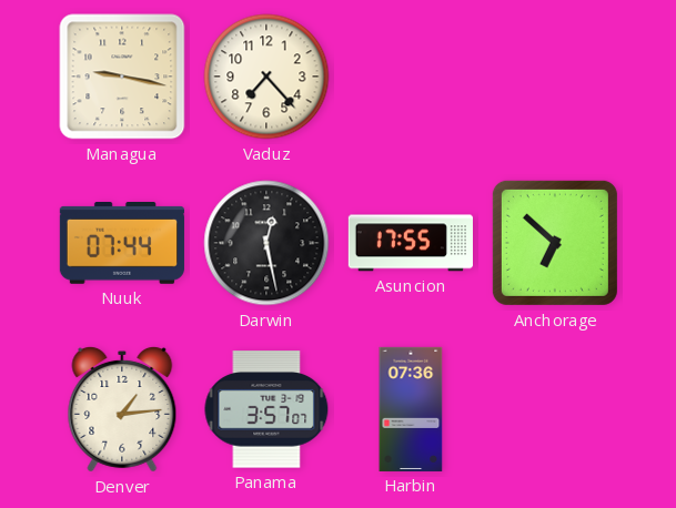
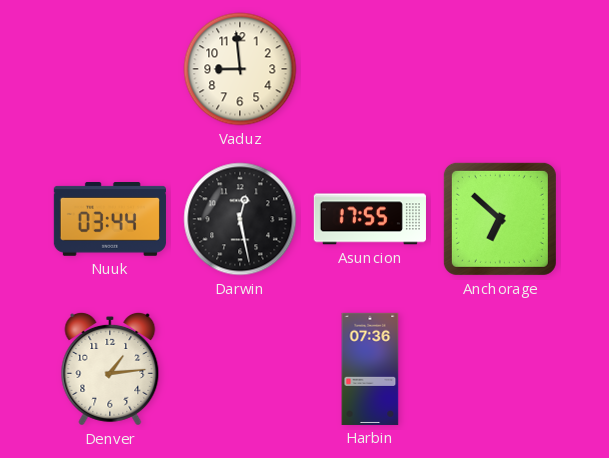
Managua: 9:17 -> none
Vaduz: 7:23 -> 8:59
Nuuk: 07:44 -> 03:44
Panama: 3:57 -> none
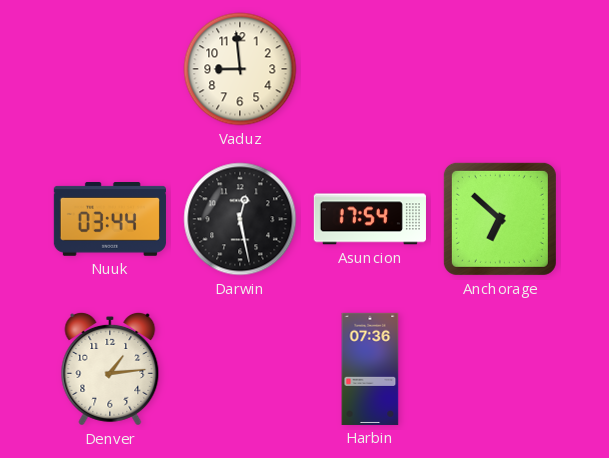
Asuncion: 17:55 -> 17:54
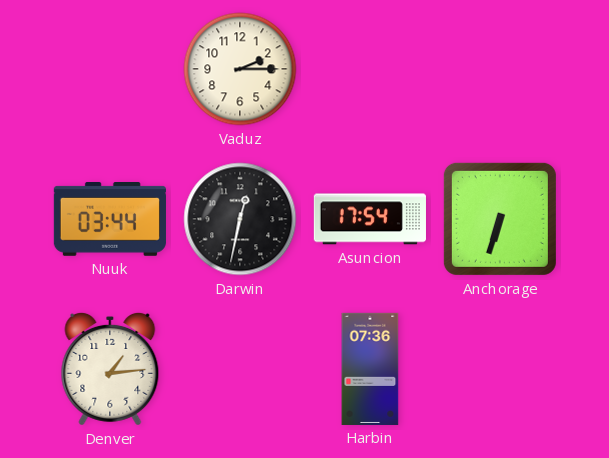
Vaduz: 8:59 -> 2:15
Darwin: 12:28 -> 12:32
Anchorage: 6:52 -> 6:33
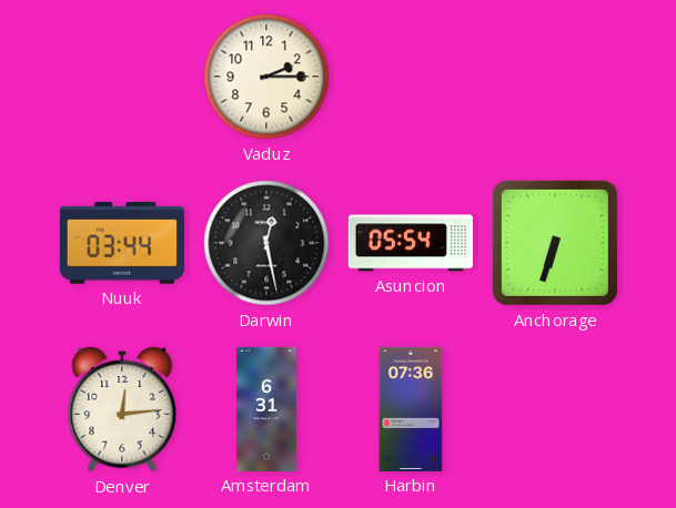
Darwin: 12:32 -> 12:28
Asuncion: 17:54 -> 05:54
Denver: 1:14 -> 12:14
Amsterdam: none -> 6:31
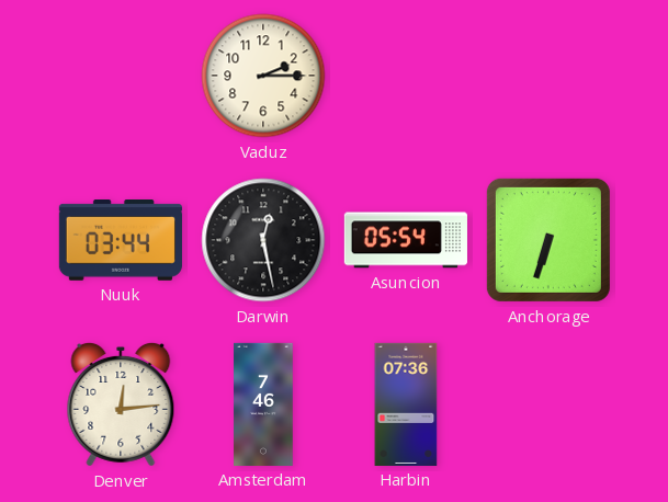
Amsterdam: 6:31 -> 7:46
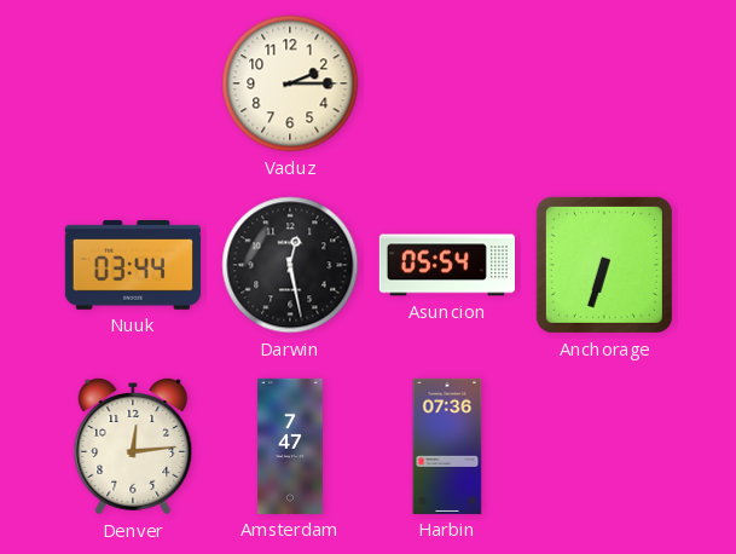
Amsterdam: 7:46 -> 7:47
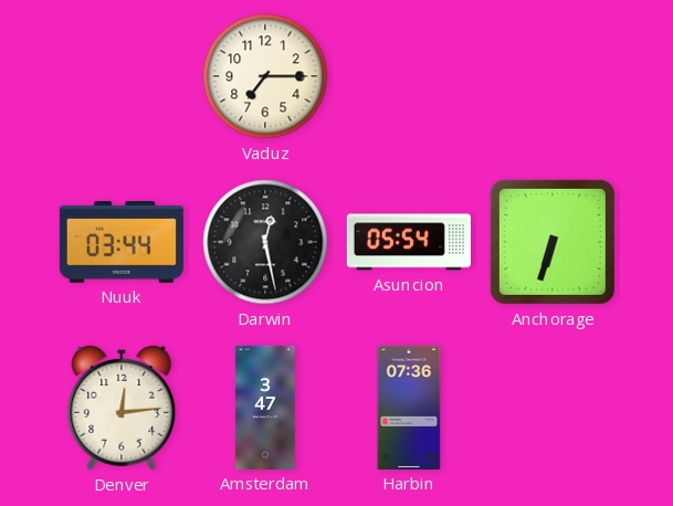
Vaduz: 2:15 -> 7:15
Amsterdam: 7:47 -> 3:47
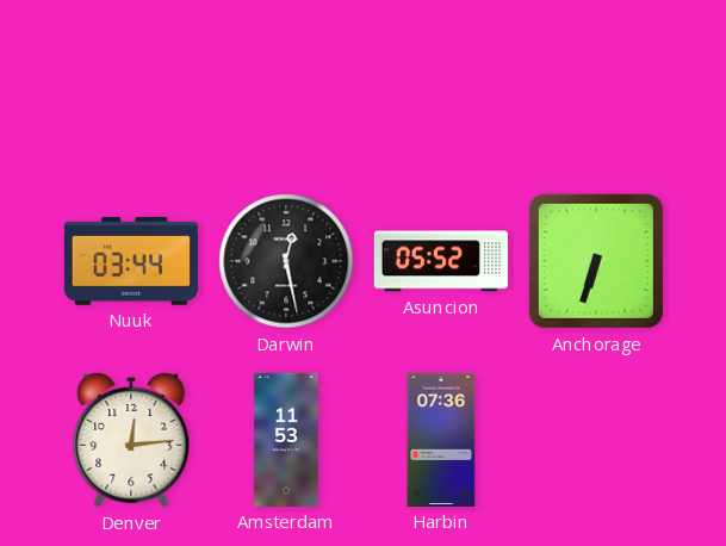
Vaduz: 7:15 -> none
Asuncion: 05:54 -> 05:52
Amsterdam: 3:47 -> 11:53
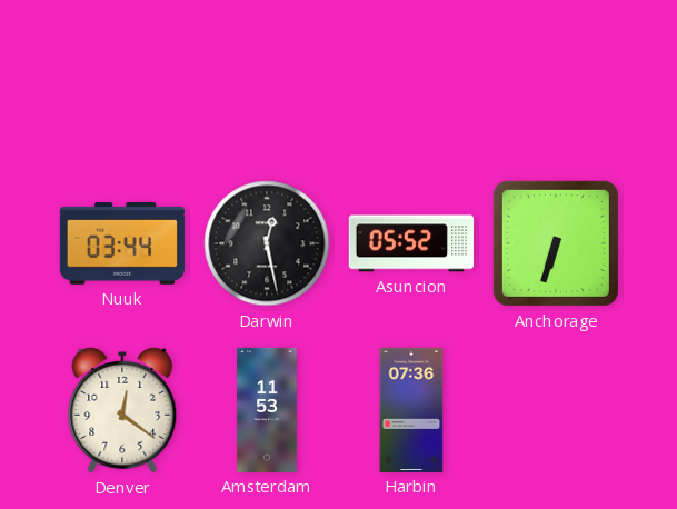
Denver: 12:14 -> 12:21
